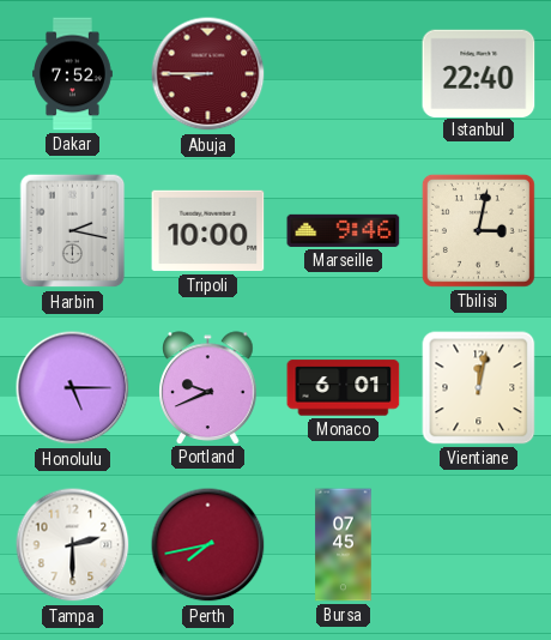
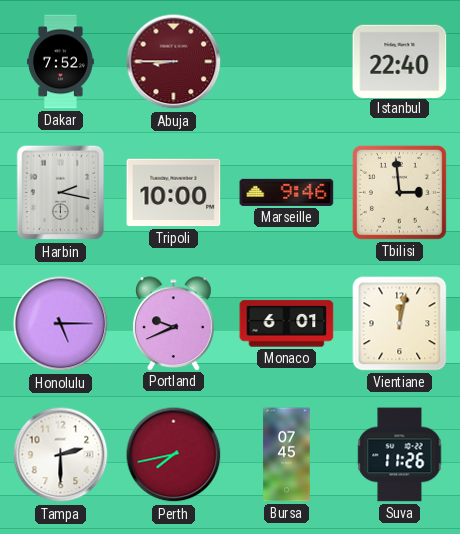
Tbilisi: 3:02 -> 2:59
Suva: none -> 11:26
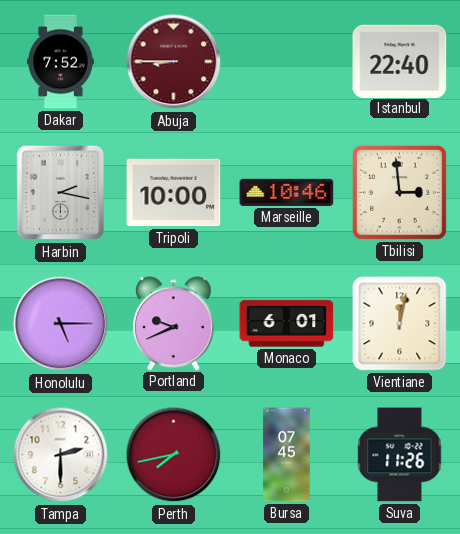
Marseille: 9:46 -> 10:46
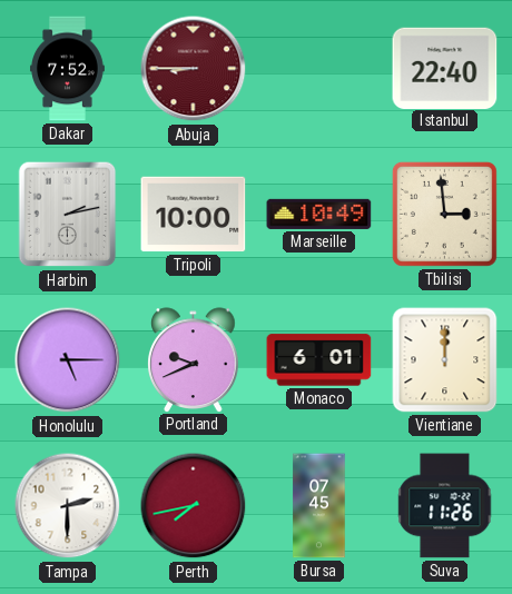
Harbin: 2:17 -> 2:13
Marseille: 10:46 -> 10:49
Vientiane: 12:02 -> 12:00
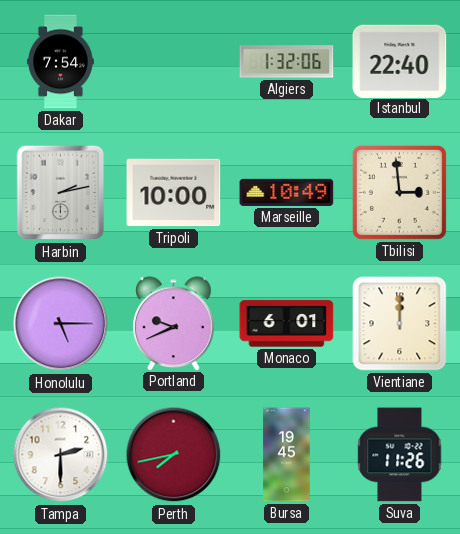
Dakar: 7:52 -> 7:54
Abuja: 8:45 -> none
Algiers: none -> 1:32
Bursa: 07:45 -> 19:45
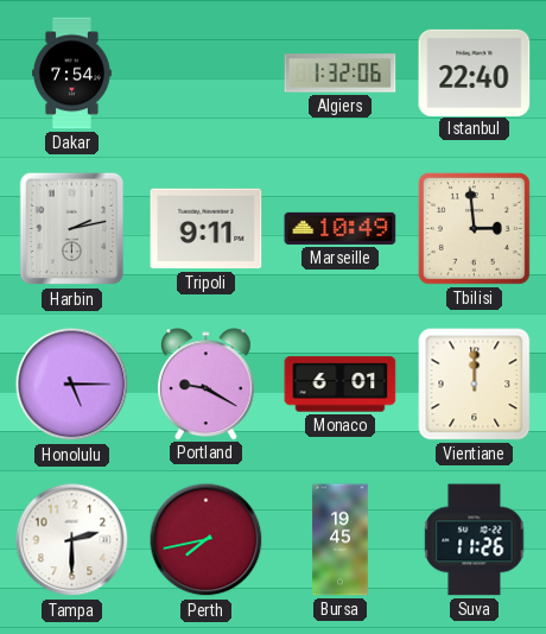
Tripoli: 10:00 -> 9:11
Portland: 9:41 -> 9:20
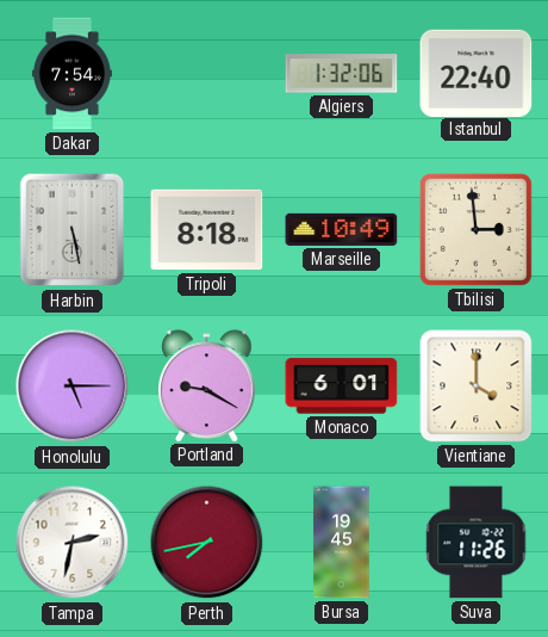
Harbin: 2:13 -> 5:28
Tripoli: 9:11 -> 8:18
Vientiane: 12:00 -> 4:00
Tampa: 2:30 -> 2:32
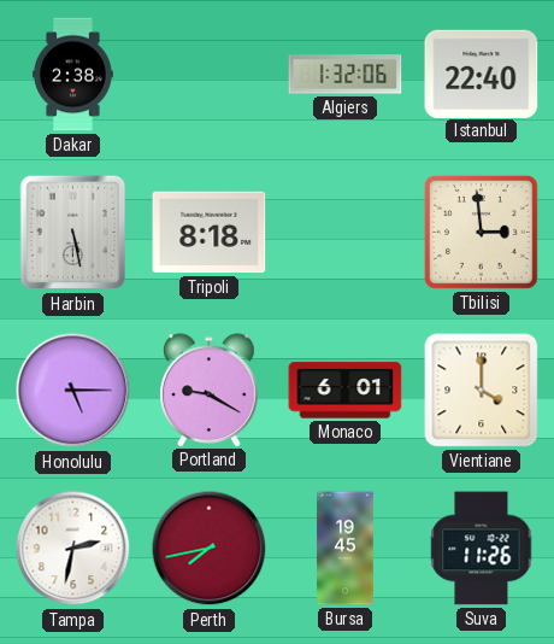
Dakar: 7:54 -> 2:38
Marseille: 10:49 -> none
